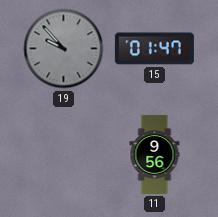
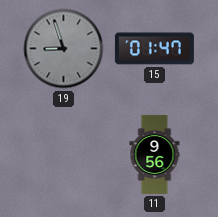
19: 9:53 -> 8:57
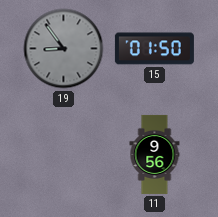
19: 8:57 -> 8:54
15: 01:47 -> 01:50
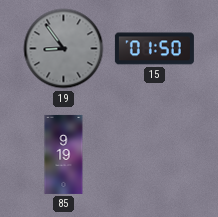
85: none -> 9:19
11: 9:56 -> none
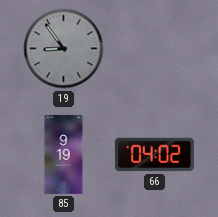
15: 01:50 -> none
66: none -> 04:02
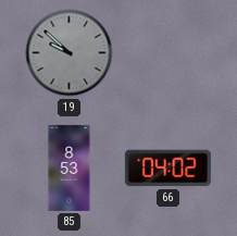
19: 8:54 -> 9:52
85: 9:19 -> 8:53
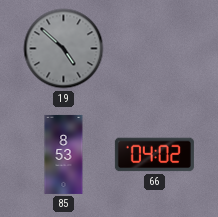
19: 9:52 -> 4:52
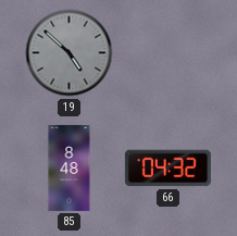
85: 8:53 -> 8:48
66: 04:02 -> 04:32
